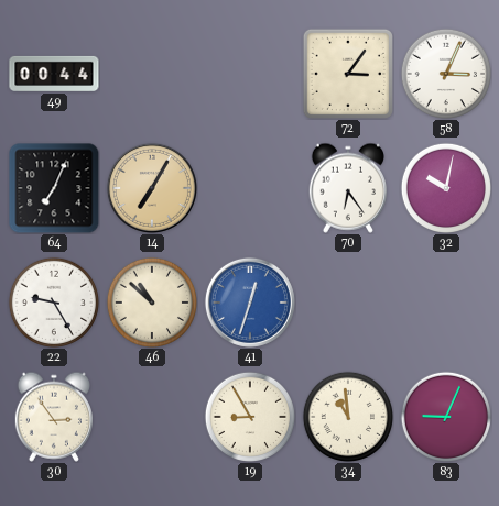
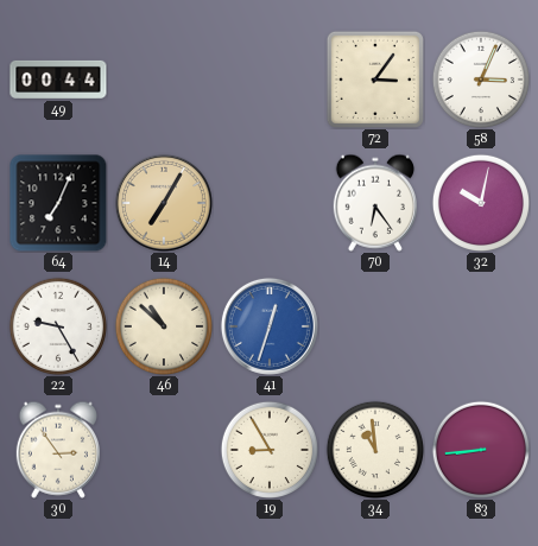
83: 9:04 -> 8:44
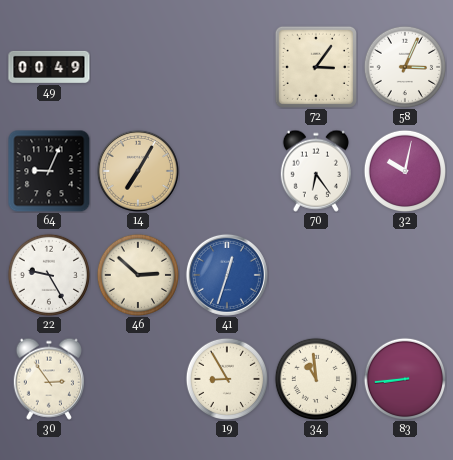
49: 00:44 -> 00:49
64: 7:04 -> 9:04
46: 10:52 -> 2:52
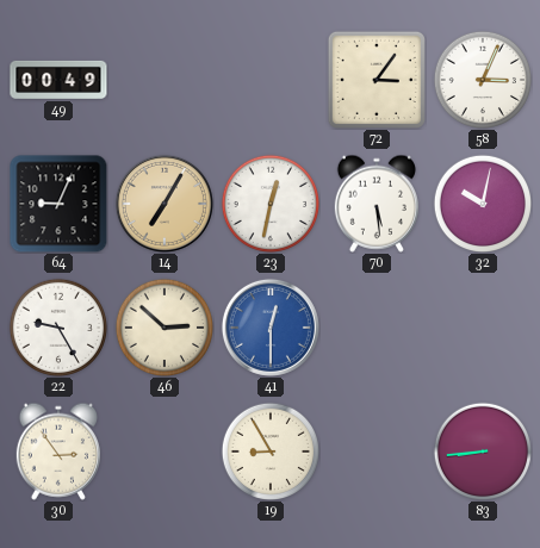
23: none -> 12:32
70: 6:24 -> 5:29
41: 12:33 -> 12:30
34: 10:59 -> none
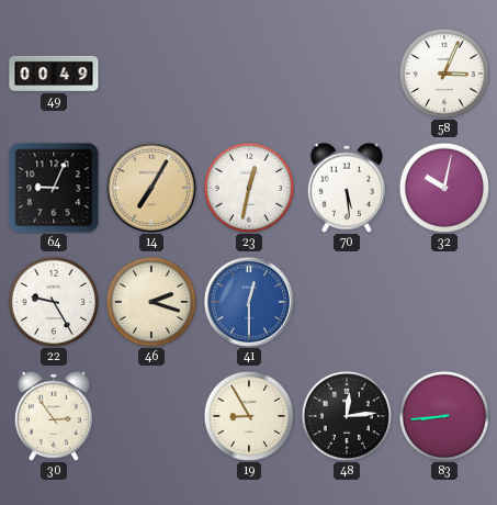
72: 3:06 -> none
46: 2:52 -> 2:18
48: none -> 12:14
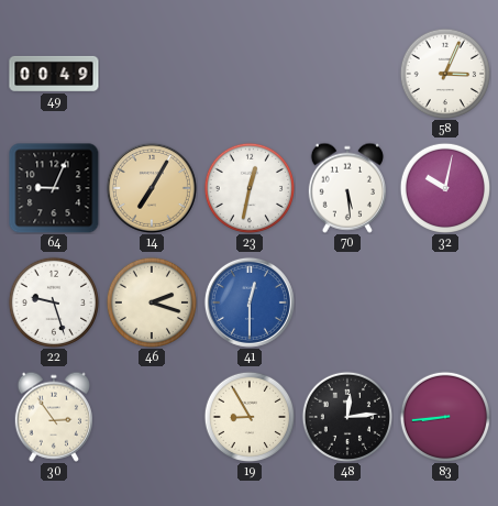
22: 9:25 -> 9:27
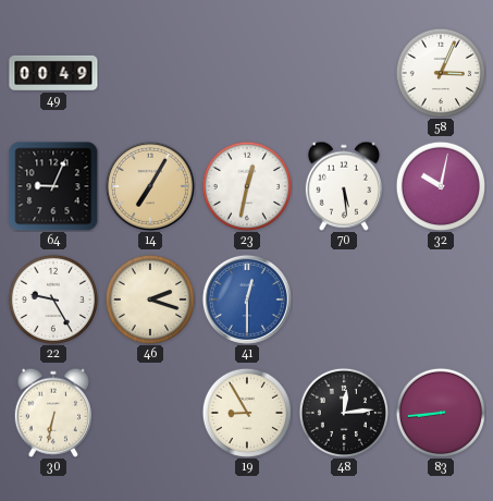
22: 9:27 -> 9:25
30: 2:54 -> 6:32
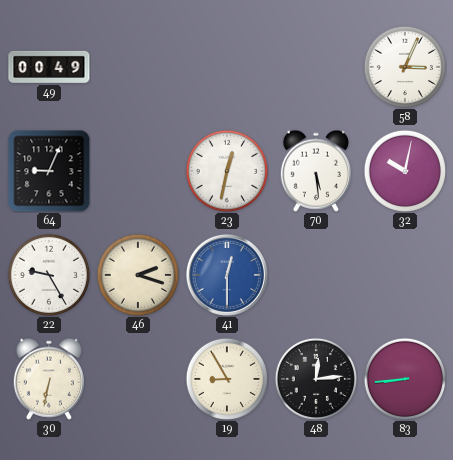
14: 7:05 -> none
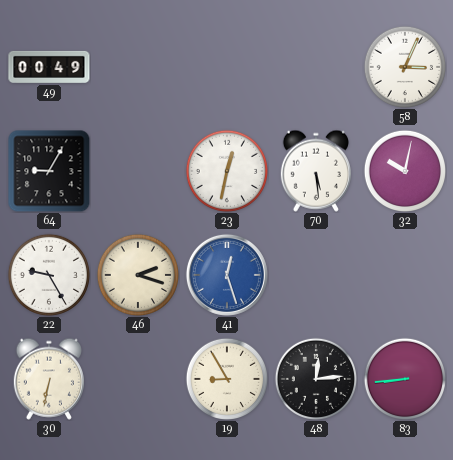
64: 9:04 -> 9:05
41: 12:30 -> 12:27
